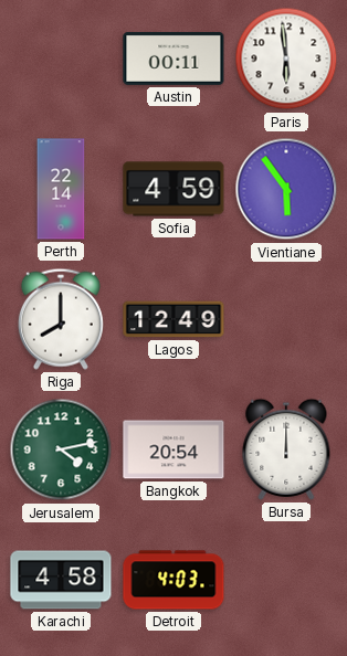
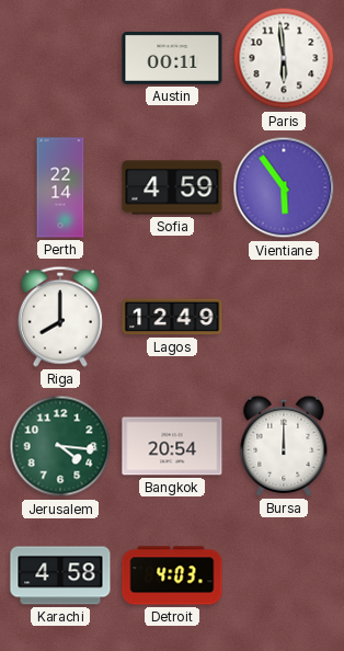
Jerusalem: 4:13 -> 4:16
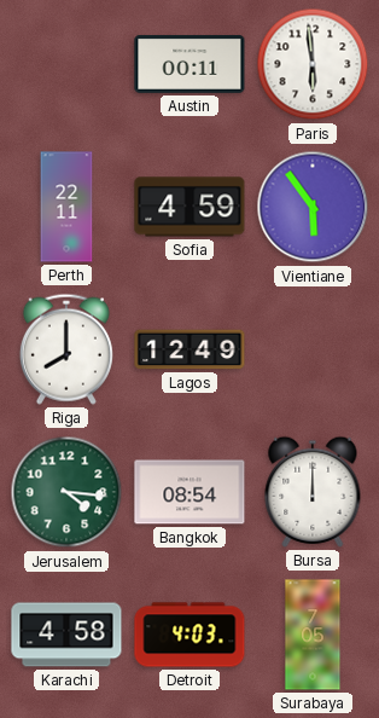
Perth: 22:14 -> 22:11
Bangkok: 20:54 -> 08:54
Surabaya: none -> 7:05
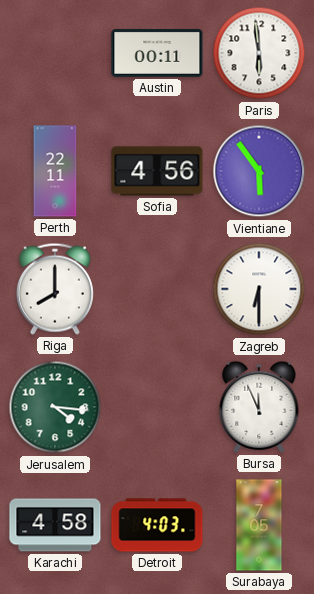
Sofia: 4:59 -> 4:56
Lagos: 12:49 -> none
Zagreb: none -> 6:30
Bangkok: 08:54 -> none
Bursa: 12:00 -> 11:56
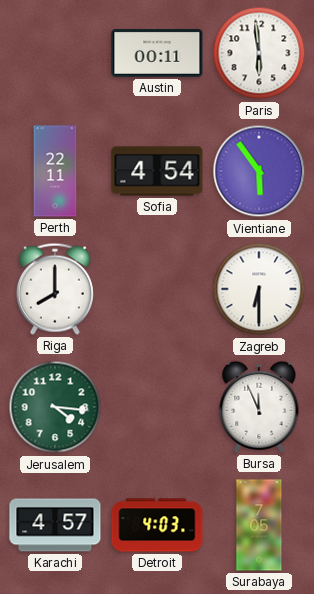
Sofia: 4:56 -> 4:54
Karachi: 4:58 -> 4:57
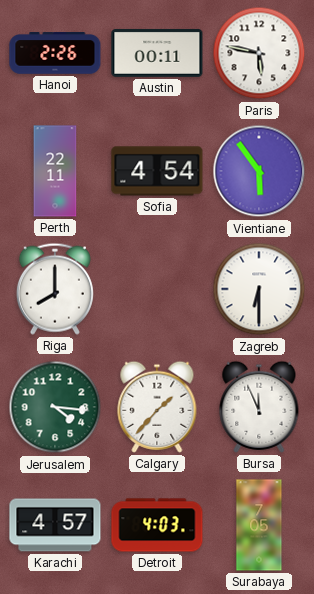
Hanoi: none -> 2:26
Paris: 5:59 -> 5:47
Calgary: none -> 1:37
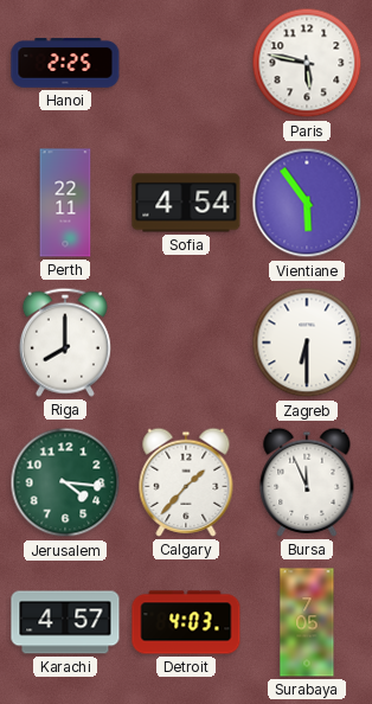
Hanoi: 2:26 -> 2:25
Austin: 00:11 -> none
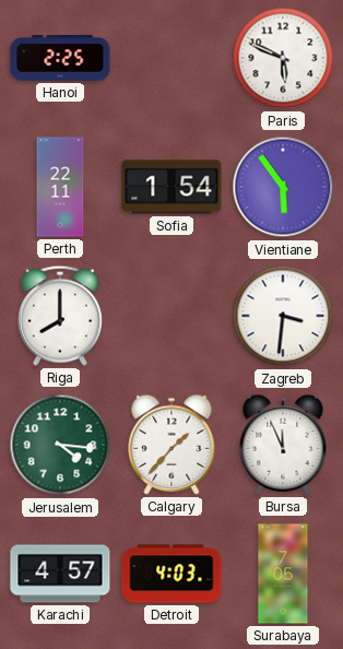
Paris: 5:47 -> 5:49
Sofia: 4:54 -> 1:54
Zagreb: 6:30 -> 3:31
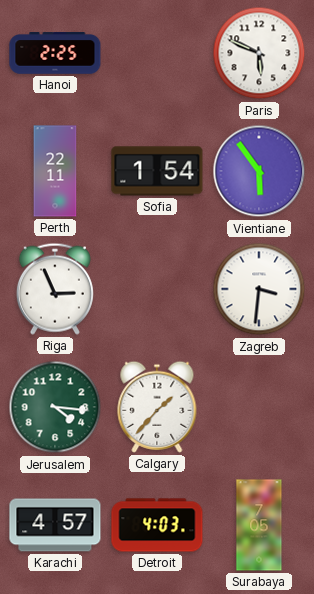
Riga: 8:00 -> 2:56
Bursa: 11:56 -> none
